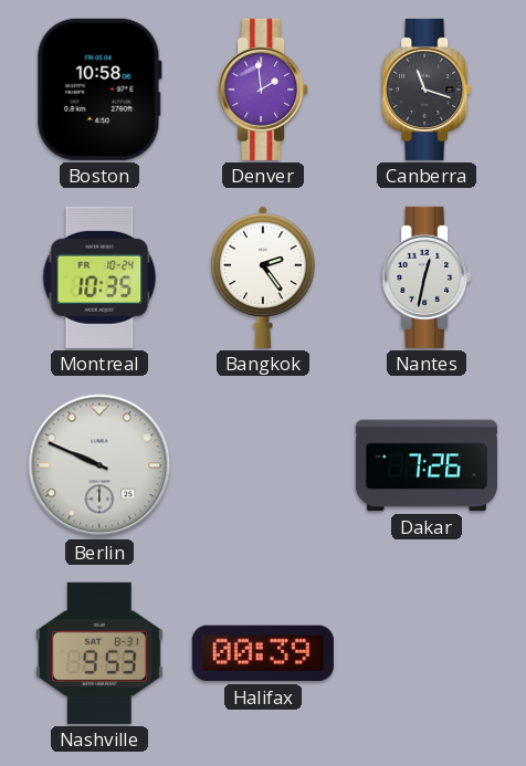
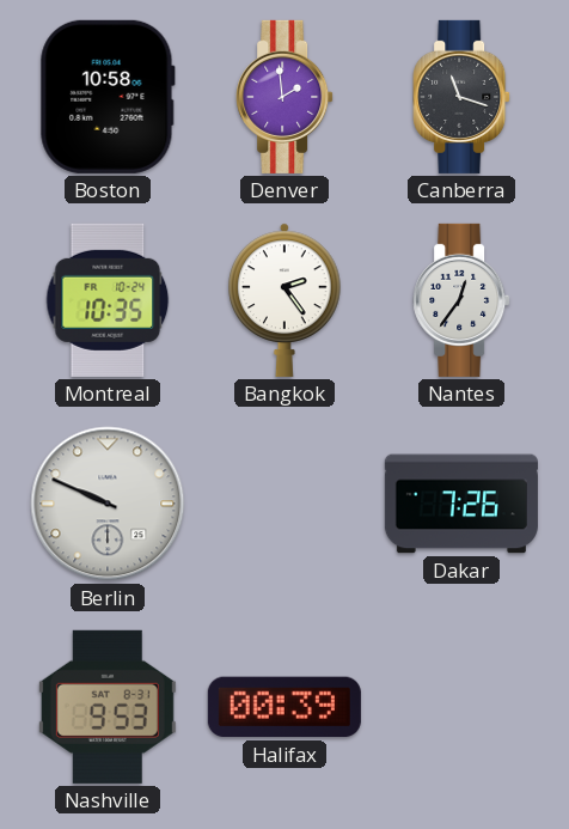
Nantes: 12:32 -> 12:36
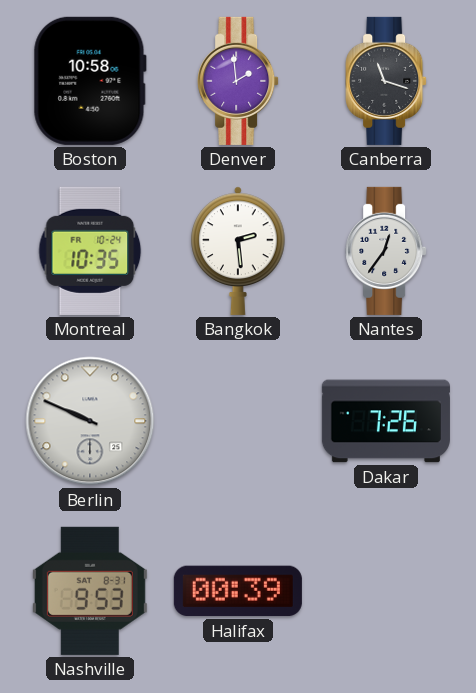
Bangkok: 2:24 -> 2:29
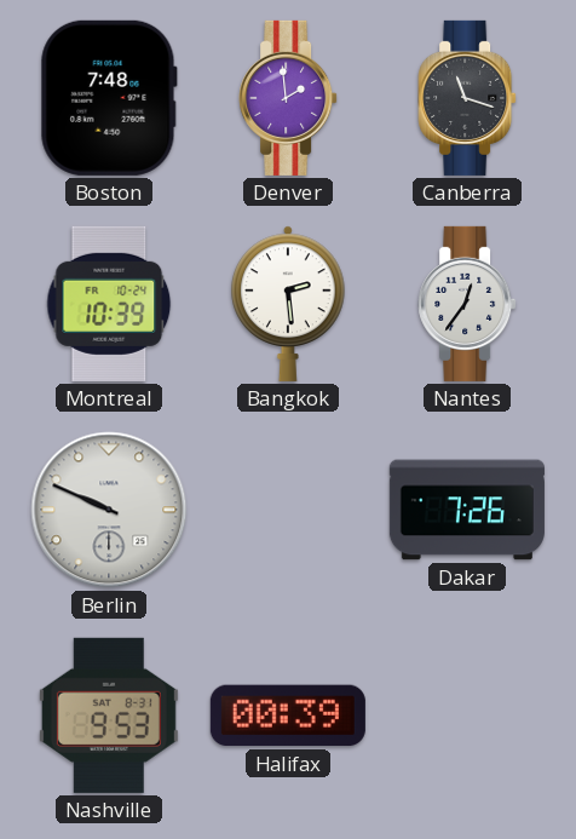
Boston: 10:58 -> 7:48
Montreal: 10:35 -> 10:39
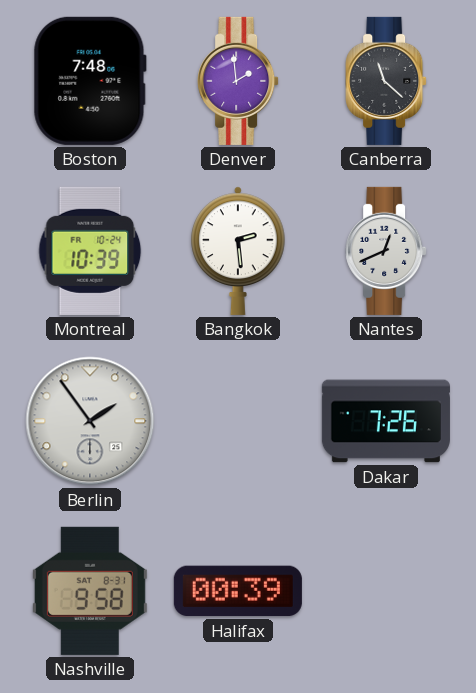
Canberra: 11:18 -> 11:22
Nantes: 12:36 -> 12:41
Berlin: 9:49 -> 1:54
Nashville: 9:53 -> 9:58
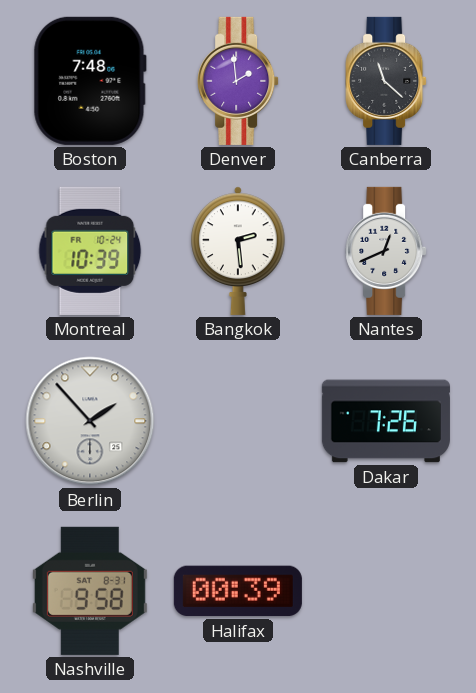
Berlin: 1:54 -> 1:53
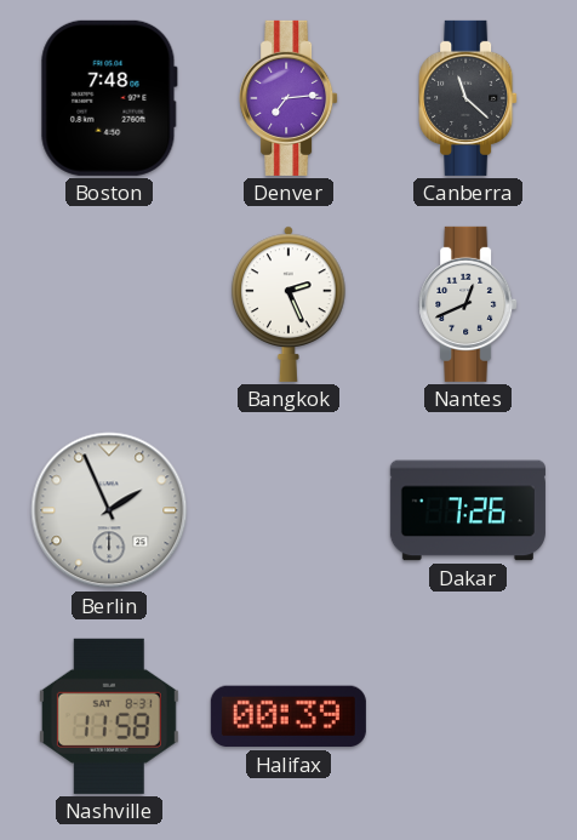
Denver: 1:59 -> 7:14
Montreal: 10:39 -> none
Bangkok: 2:29 -> 2:26
Berlin: 1:53 -> 1:56
Nashville: 9:58 -> 11:58
